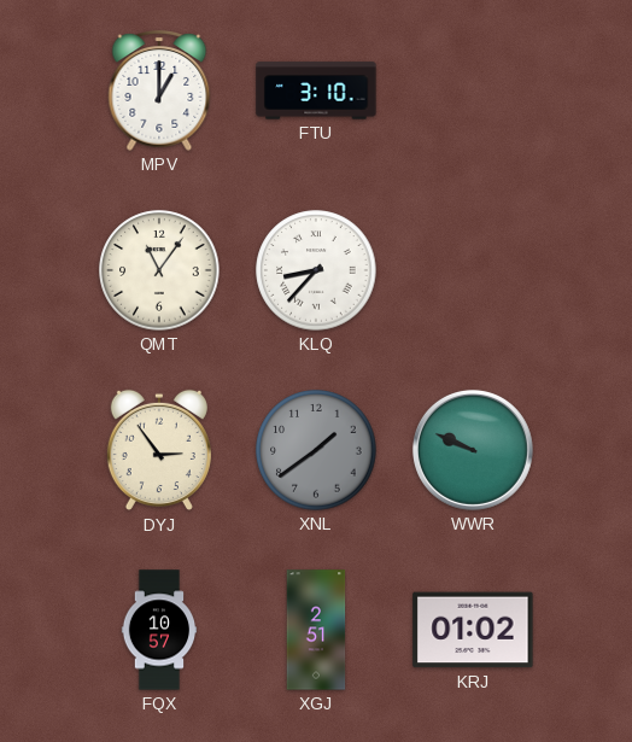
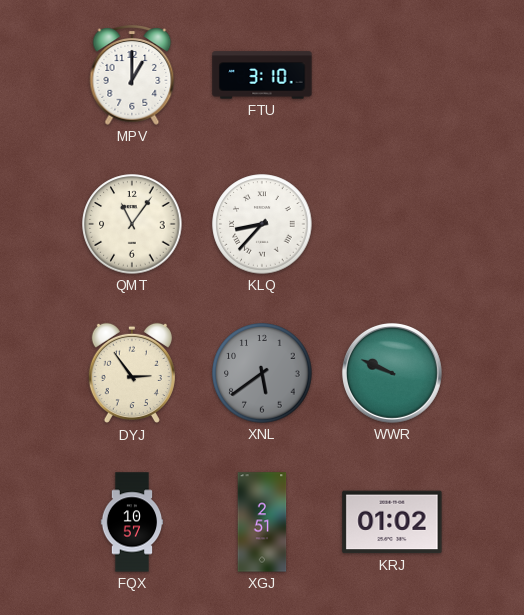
XNL: 1:39 -> 5:39
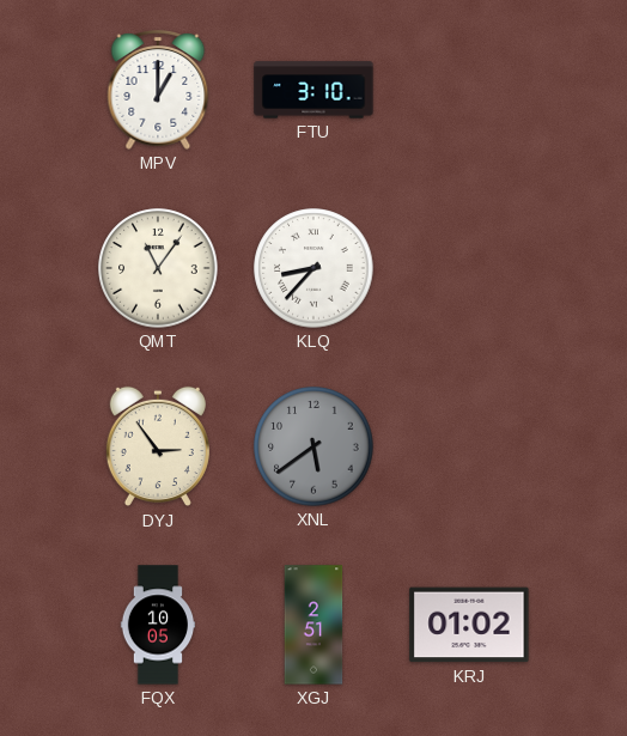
WWR: 9:49 -> none
FQX: 10:57 -> 10:05
